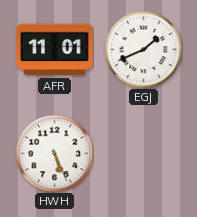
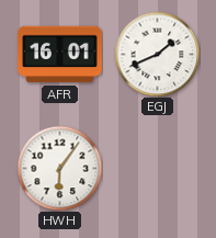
AFR: 11:01 -> 16:01
HWH: 5:26 -> 6:06
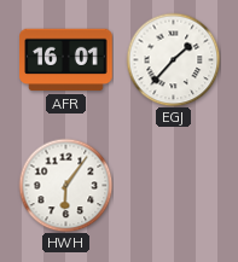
EGJ: 1:41 -> 1:37
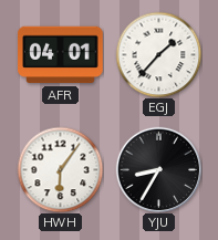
AFR: 16:01 -> 04:01
YJU: none -> 8:35
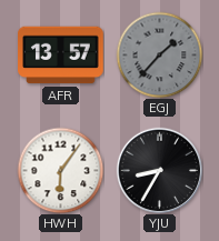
AFR: 04:01 -> 13:57
EGJ dial: white -> grey
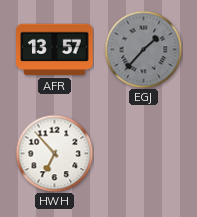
HWH: 6:06 -> 6:53
YJU: 8:35 -> none
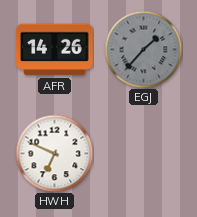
AFR: 13:57 -> 14:26
HWH: 6:53 -> 6:49
